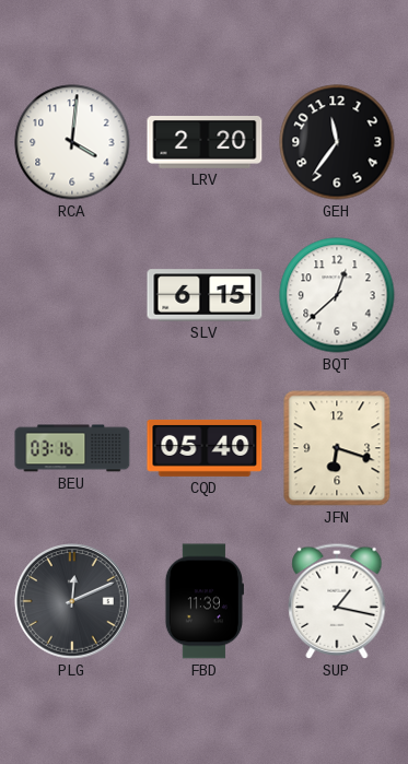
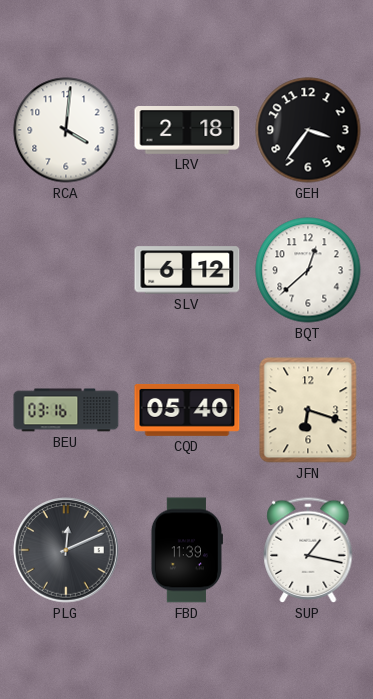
LRV: 2:20 -> 2:18
GEH: 11:36 -> 3:36
SLV: 6:15 -> 6:12
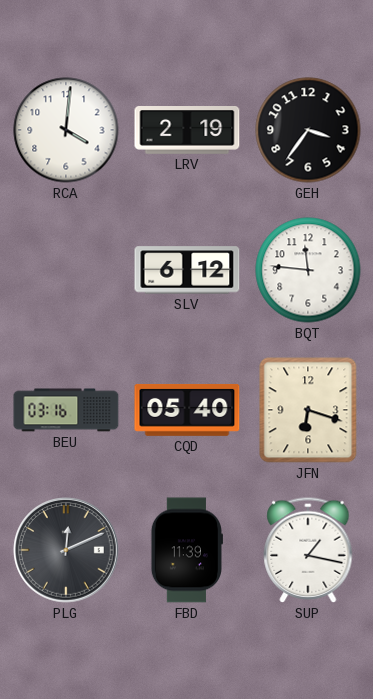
LRV: 2:18 -> 2:19
BQT: 12:38 -> 11:46
